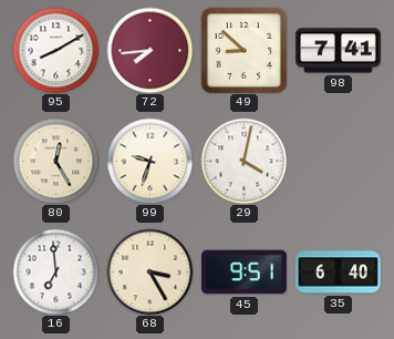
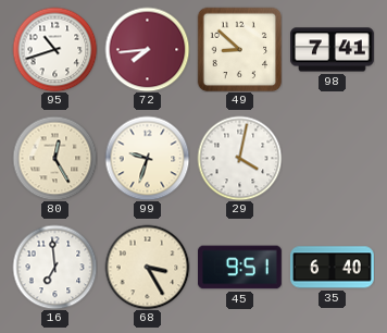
95: 8:10 -> 10:42
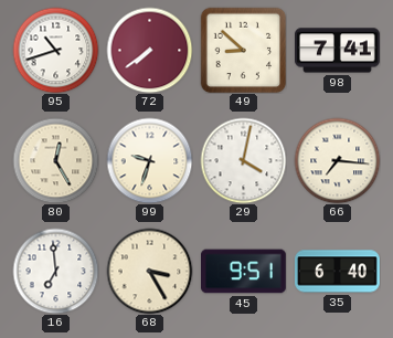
72: 7:44 -> 7:39
66: none -> 7:16
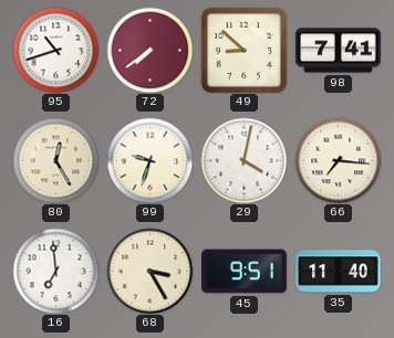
35: 6:40 -> 11:40
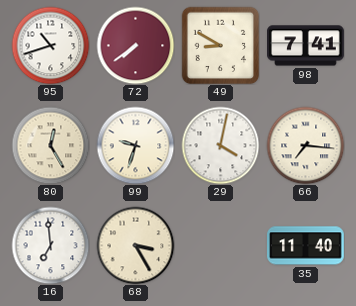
49: 8:52 -> 8:50
45: 9:51 -> none
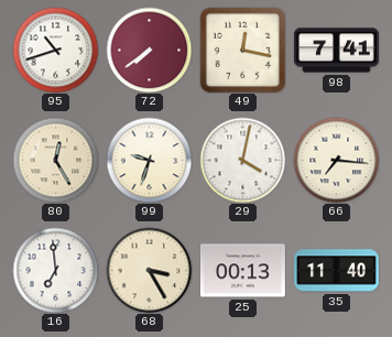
49: 8:50 -> 12:17
25: none -> 00:13
